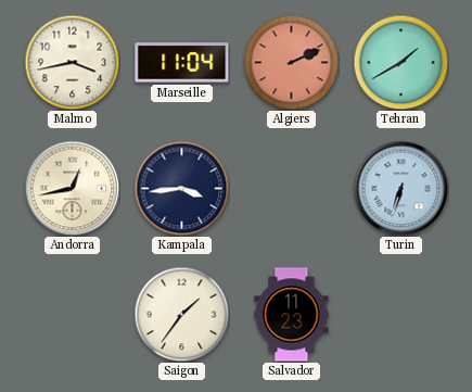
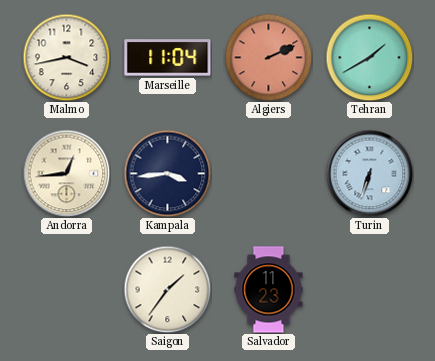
Andorra: 12:43 -> 12:44
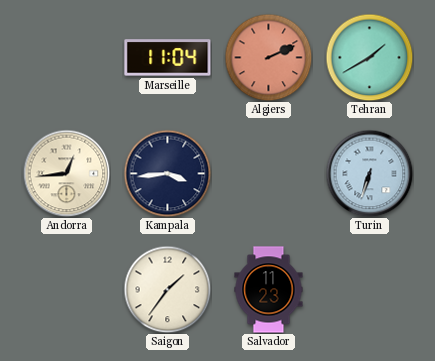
Malmo: 3:43 -> none
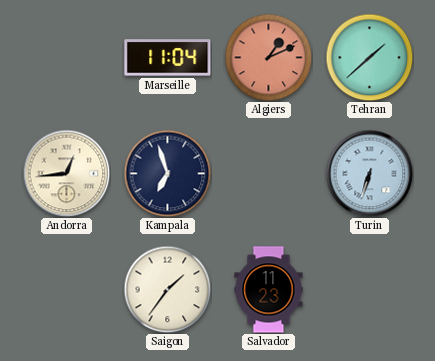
Algiers: 2:11 -> 1:11
Tehran: 1:40 -> 1:38
Kampala: 3:44 -> 6:57
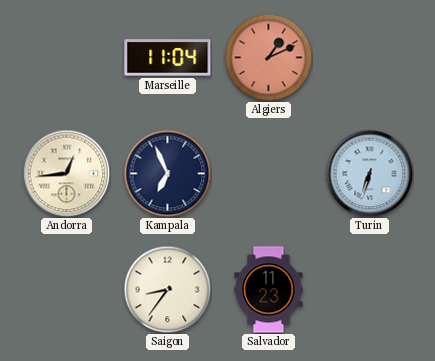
Tehran: 1:38 -> none
Kampala: 6:57 -> 6:56
Saigon: 1:36 -> 8:36
